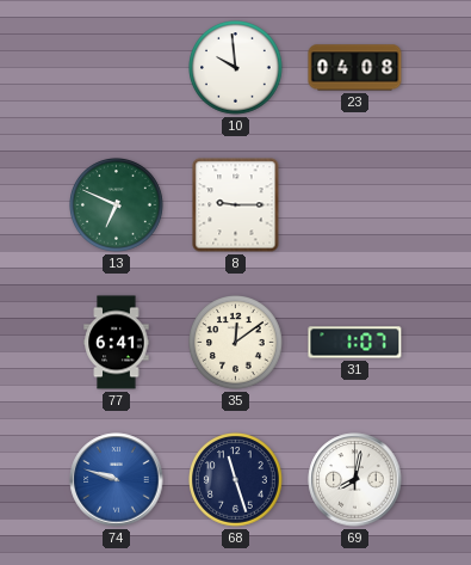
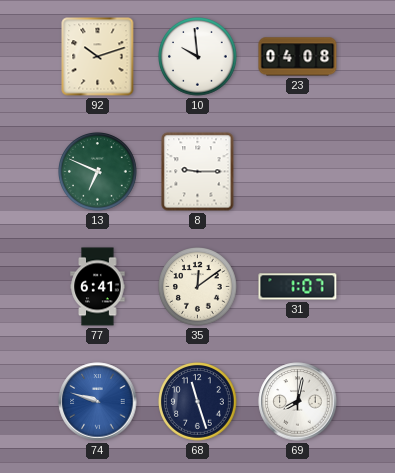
92: none -> 10:12
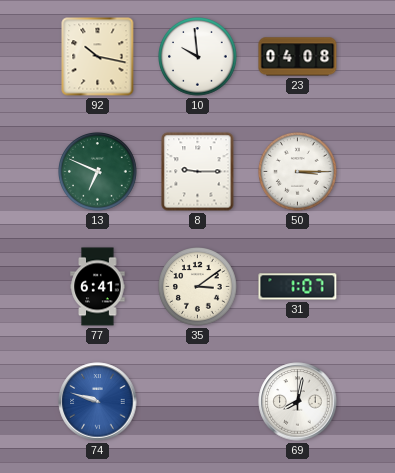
92: 10:12 -> 10:17
50: none -> 3:15
35: 12:09 -> 3:09
68: 11:27 -> none
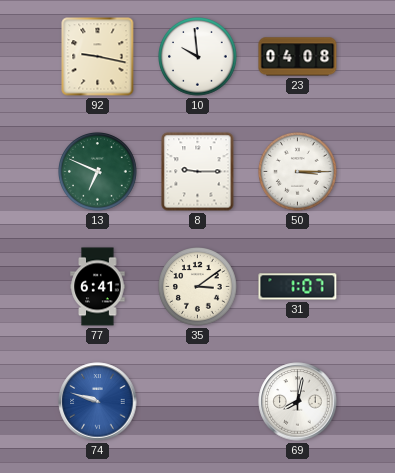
92: 10:17 -> 9:17
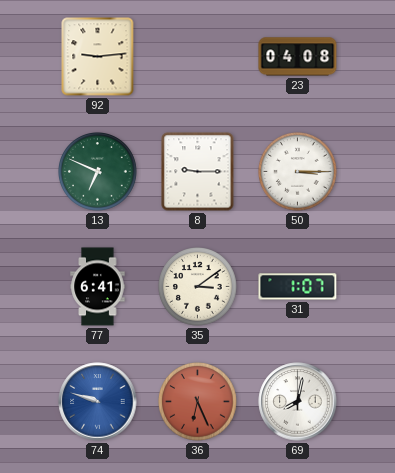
92: 9:17 -> 9:14
10: 9:59 -> none
36: none -> 6:26
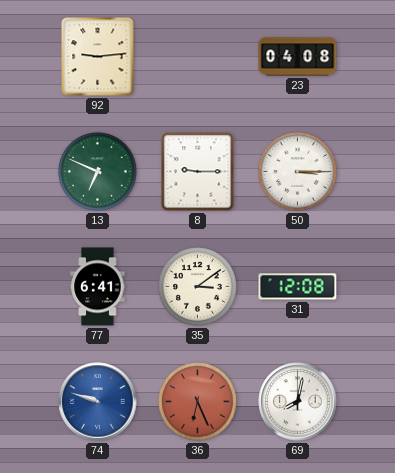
31: 1:07 -> 12:08
